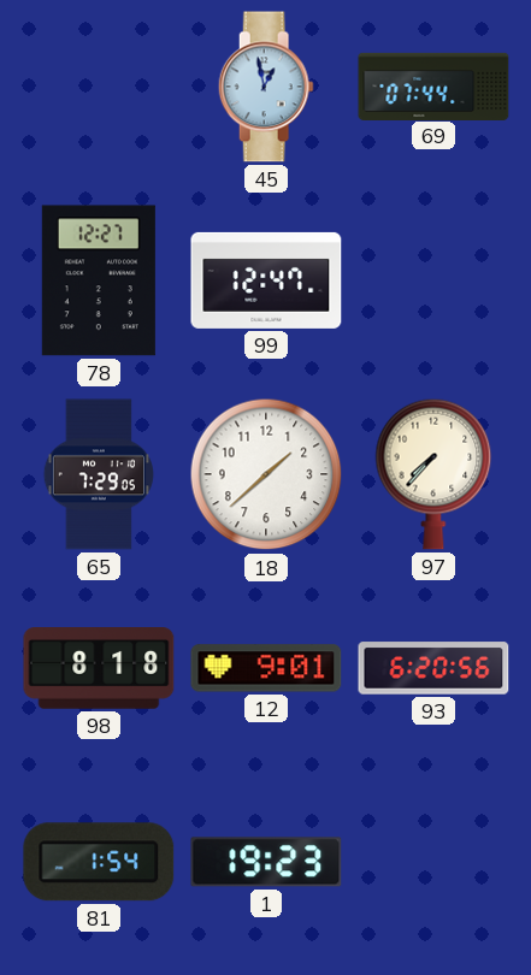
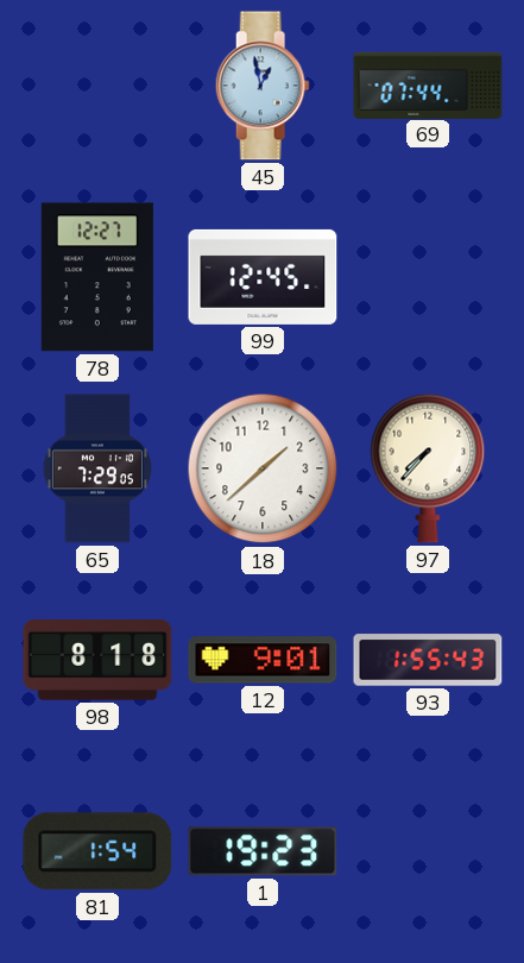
99: 12:47 -> 12:45
93: 6:20 -> 1:55
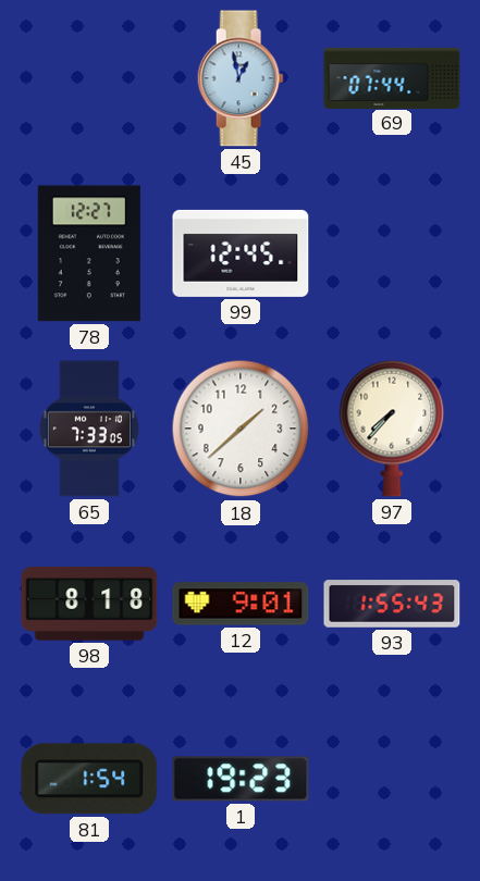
65: 7:29 -> 7:33
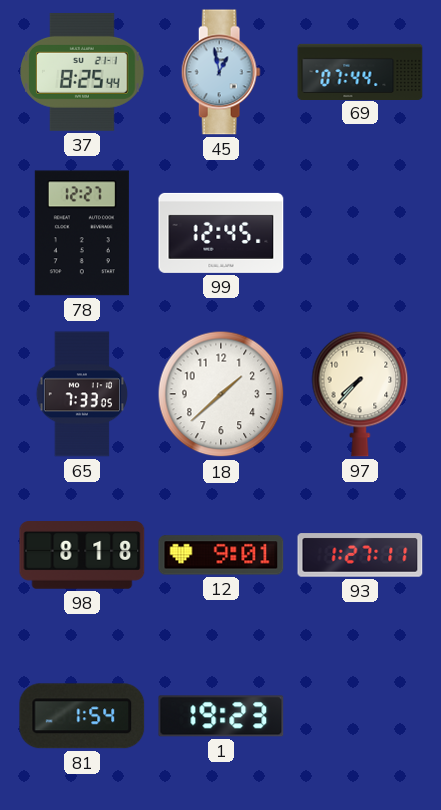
37: none -> 8:25
93: 1:55 -> 1:27
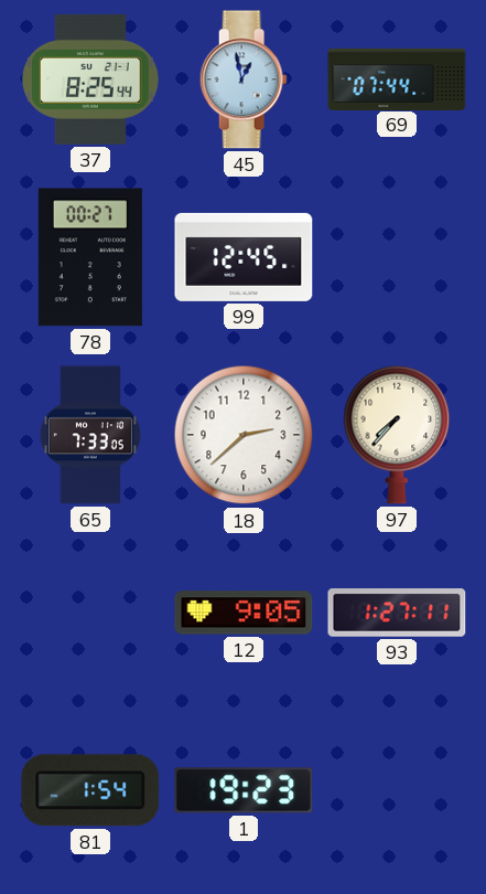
78: 12:27 -> 00:27
18: 1:38 -> 2:38
98: 8:18 -> none
12: 9:01 -> 9:05
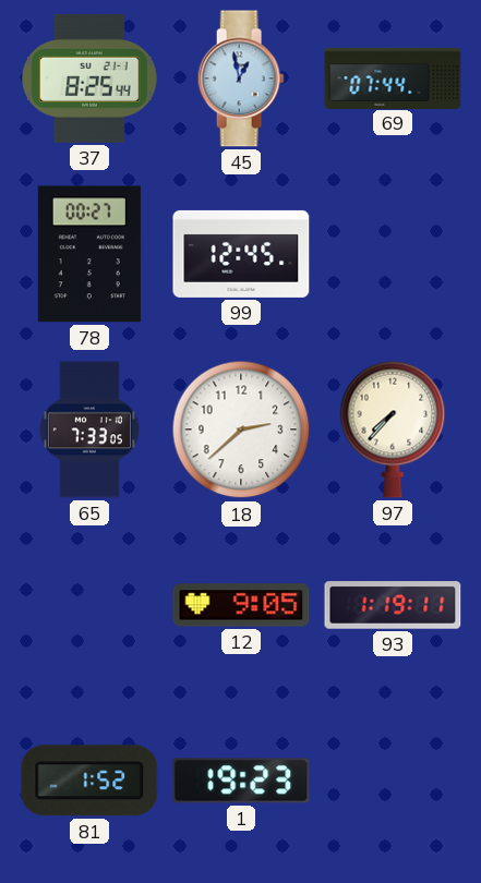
93: 1:27 -> 1:19
81: 1:54 -> 1:52
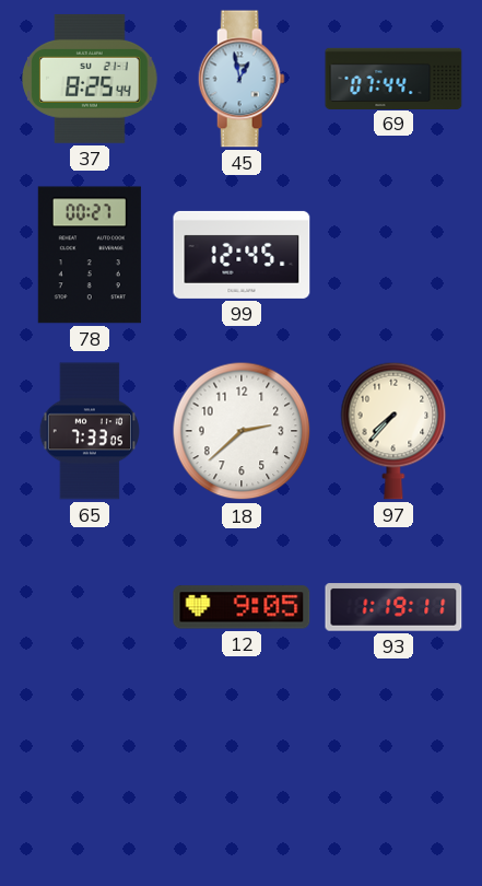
81: 1:52 -> none
1: 19:23 -> none
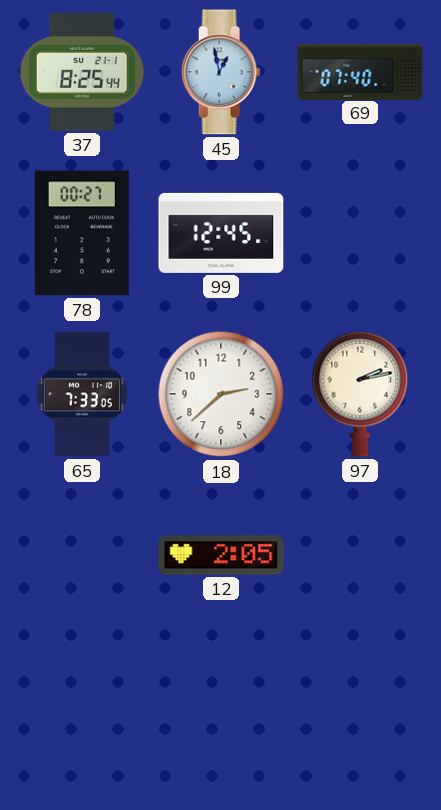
69: 07:44 -> 07:40
97: 7:37 -> 2:13
12: 9:05 -> 2:05
93: 1:19 -> none
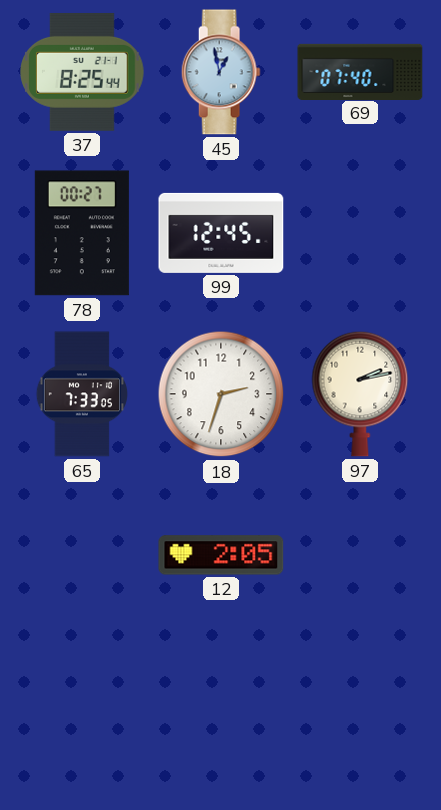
18: 2:38 -> 2:33
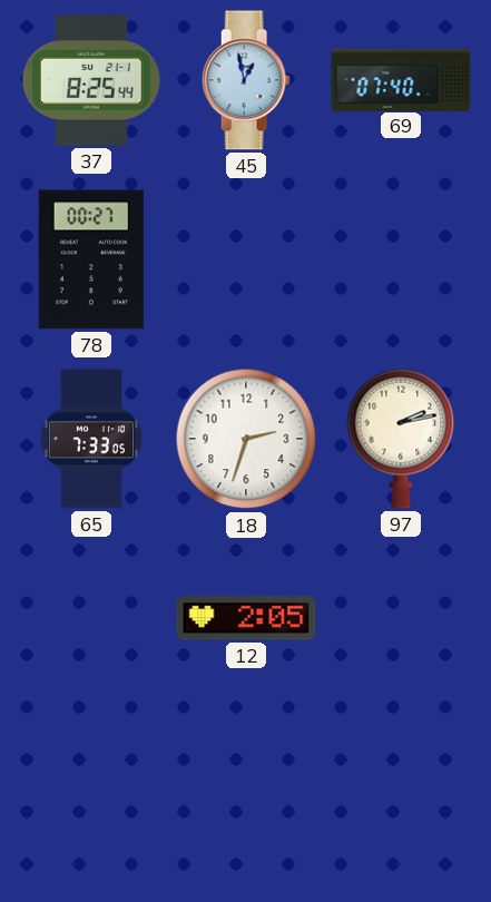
99: 12:45 -> none
